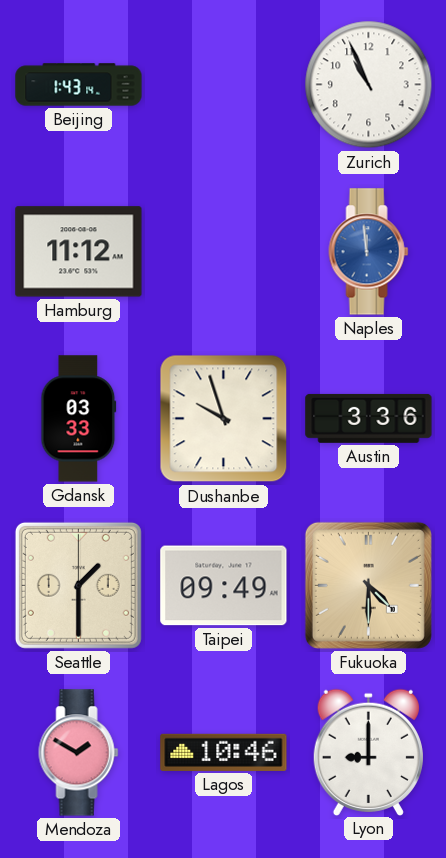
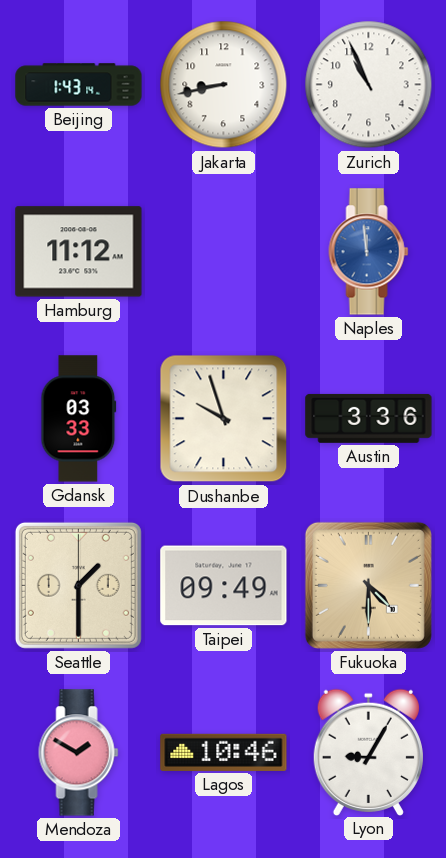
Jakarta: none -> 8:43
Lyon: 9:00 -> 9:05
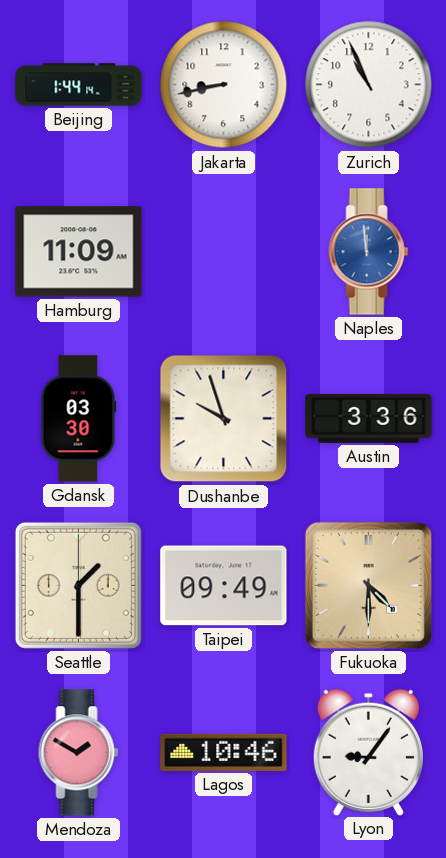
Beijing: 1:43 -> 1:44
Hamburg: 11:12 -> 11:09
Gdansk: 03:33 -> 03:30
Lyon: 9:05 -> 9:06
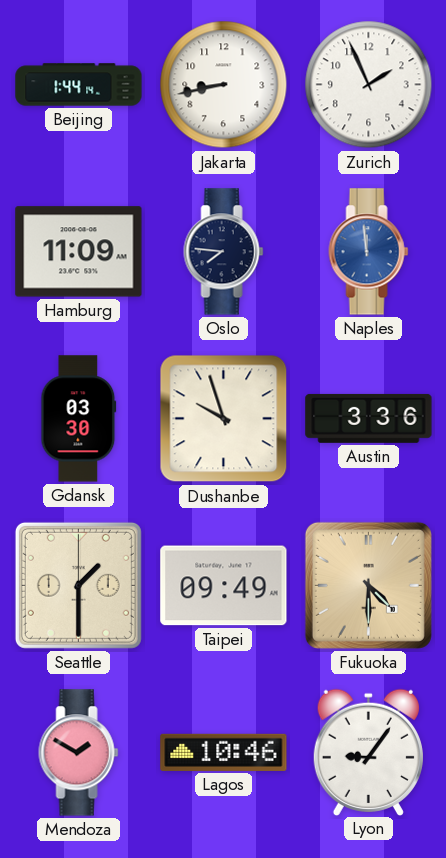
Zurich: 10:56 -> 1:56
Oslo: none -> 7:46
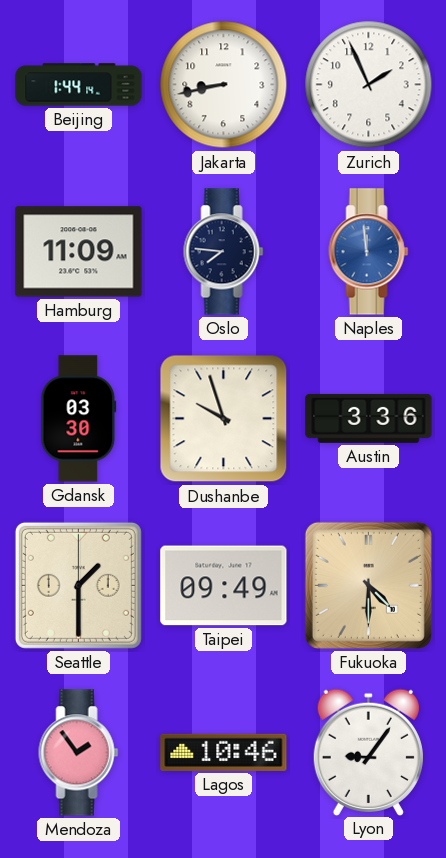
Mendoza: 1:50 -> 1:54
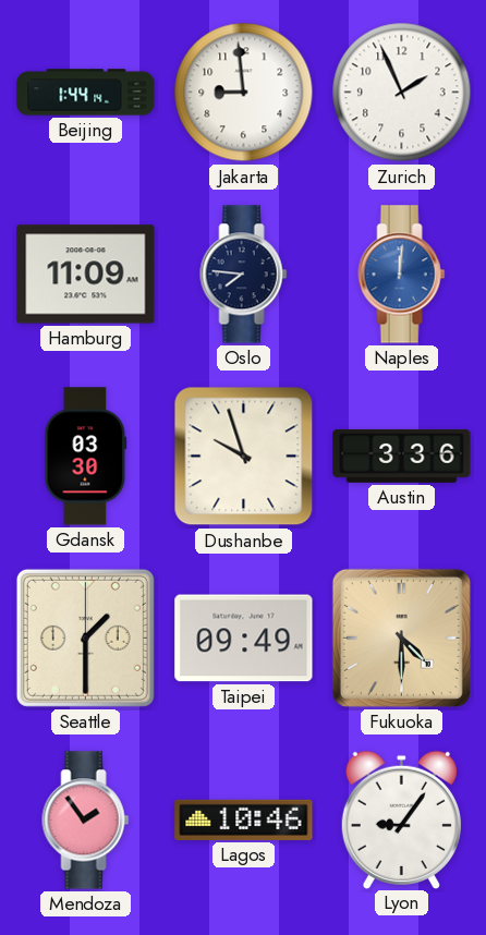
Jakarta: 8:43 -> 8:59
Naples: 11:59 -> 12:01
